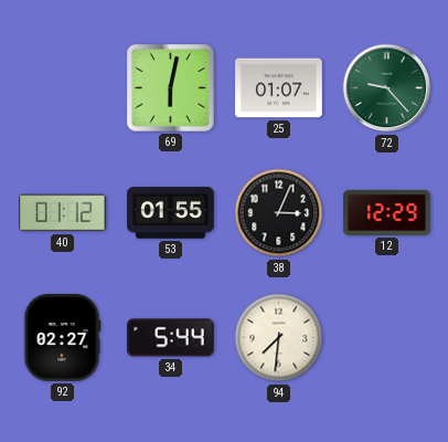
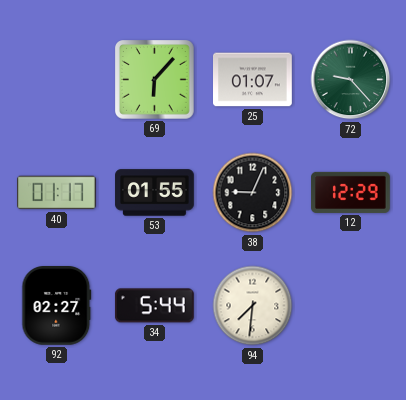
69: 6:02 -> 6:07
40: 01:12 -> 01:17
38: 3:04 -> 9:04
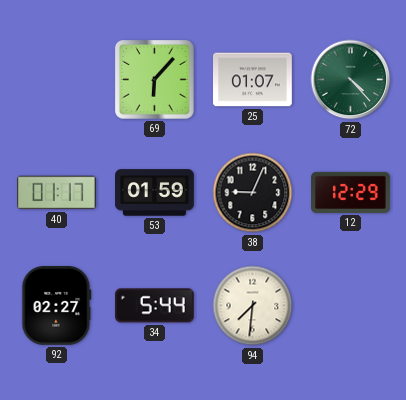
72: 9:23 -> 4:23
53: 01:55 -> 01:59
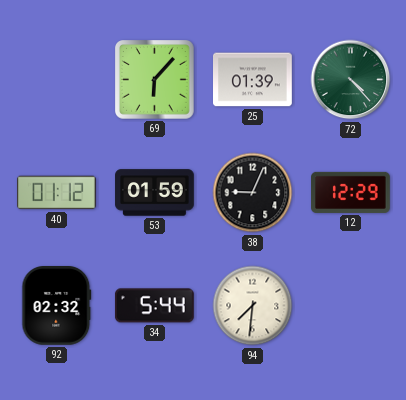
25: 01:07 -> 01:39
40: 01:17 -> 01:12
92: 02:27 -> 02:32
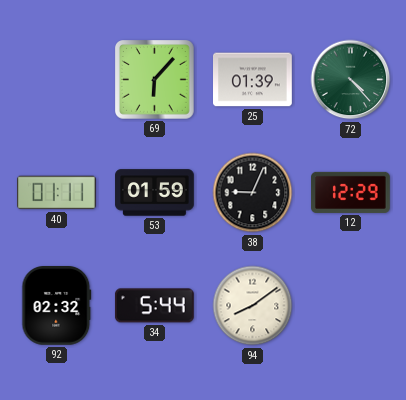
40: 01:12 -> 01:11
94: 7:31 -> 8:09
